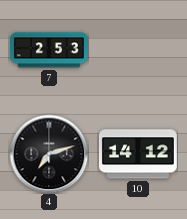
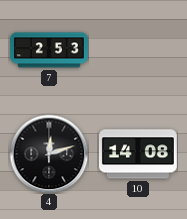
4: 7:12 -> 12:12
10: 14:12 -> 14:08
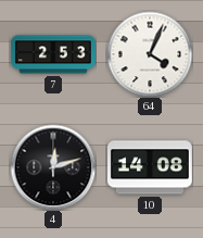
64: none -> 4:04
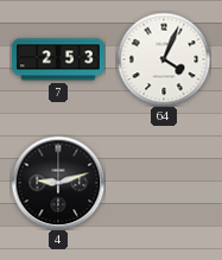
4: 12:12 -> 9:12
10: 14:08 -> none
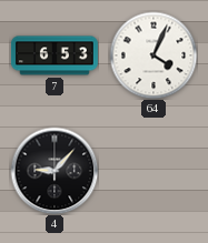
7: 2:53 -> 6:53
4: 9:12 -> 9:07
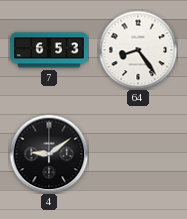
64: 4:04 -> 8:24
4: 9:07 -> 9:09
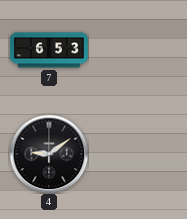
64: 8:24 -> none
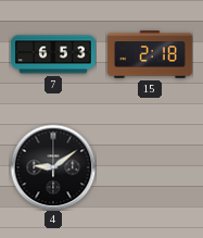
15: none -> 2:18
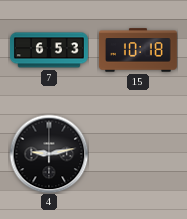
15: 2:18 -> 10:18
4: 9:09 -> 9:13
